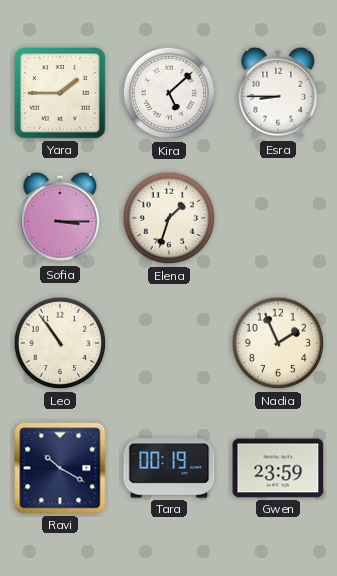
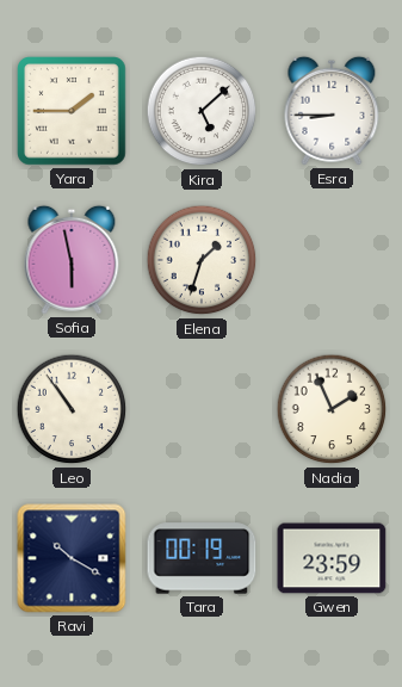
Sofia: 3:15 -> 5:58
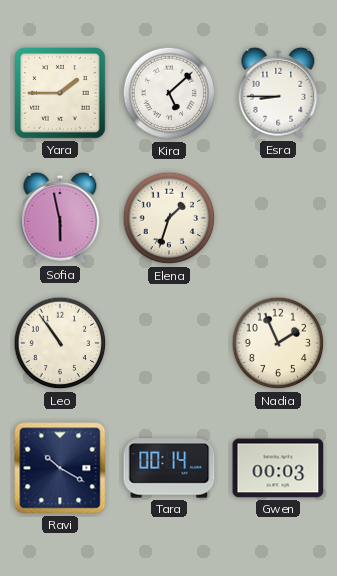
Tara: 00:19 -> 00:14
Gwen: 23:59 -> 00:03
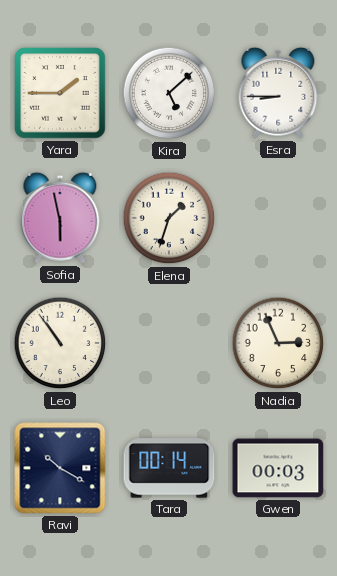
Nadia: 1:56 -> 2:56
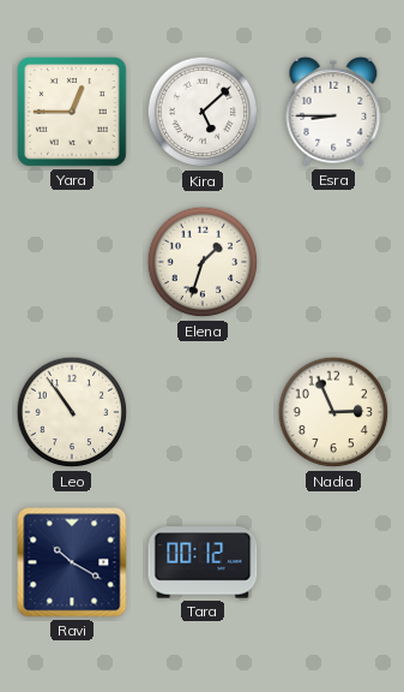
Yara: 1:45 -> 12:45
Sofia: 5:58 -> none
Tara: 00:14 -> 00:12
Gwen: 00:03 -> none
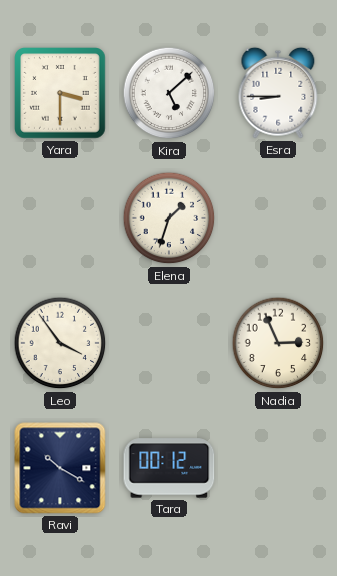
Yara: 12:45 -> 3:30
Leo: 10:54 -> 3:54
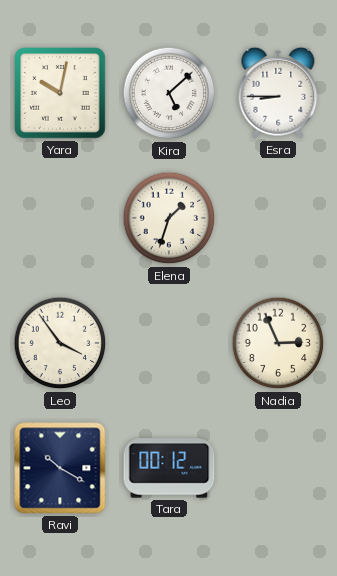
Yara: 3:30 -> 10:02
